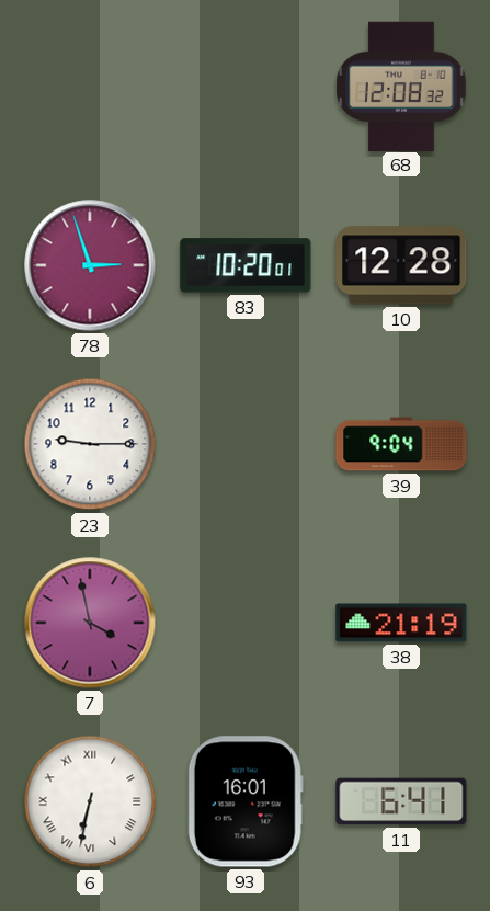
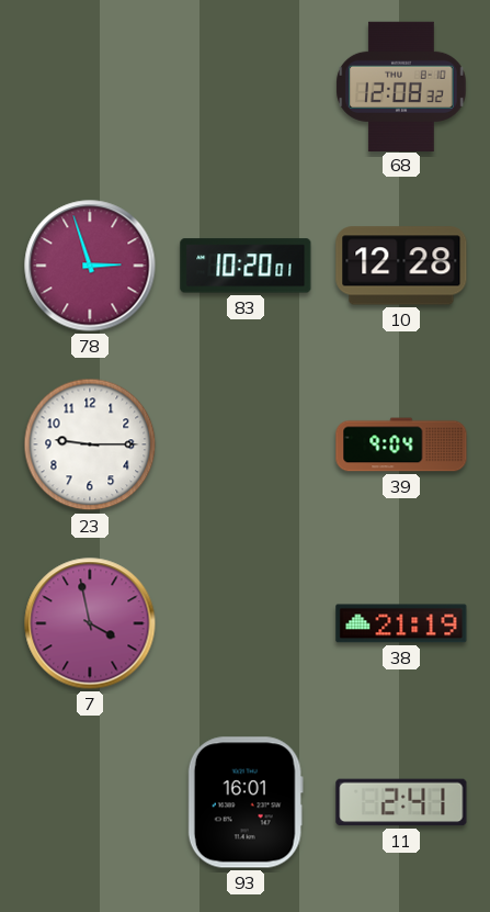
6: 6:32 -> none
11: 6:41 -> 2:41
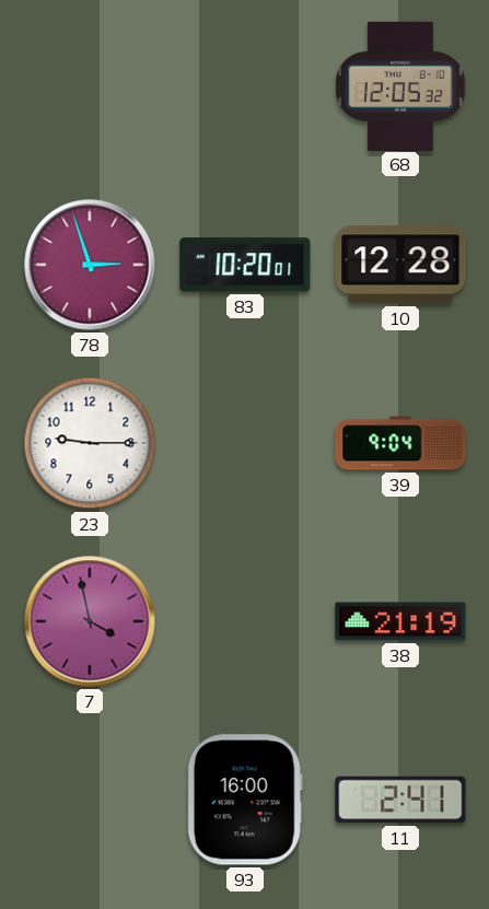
68: 12:08 -> 12:05
93: 16:01 -> 16:00
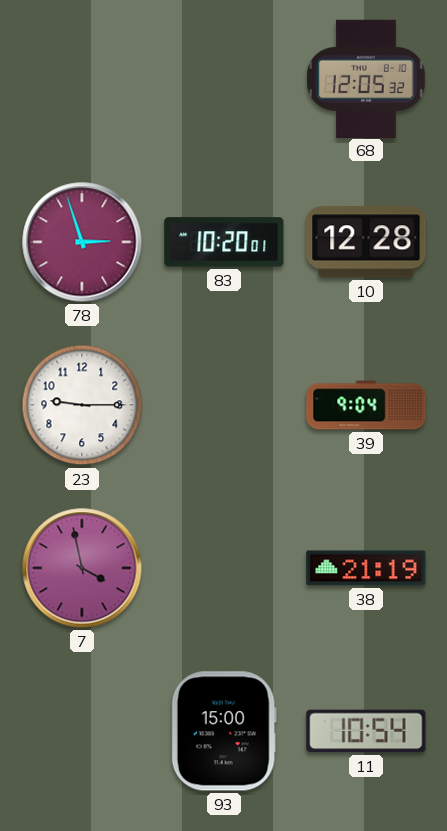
93: 16:00 -> 15:00
11: 2:41 -> 10:54
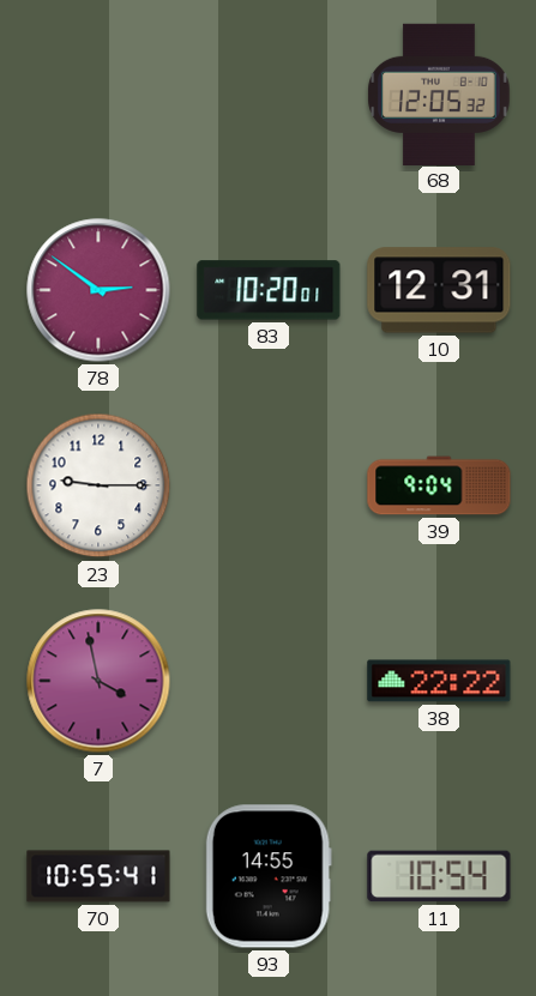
78: 2:57 -> 2:51
10: 12:28 -> 12:31
38: 21:19 -> 22:22
70: none -> 10:55
93: 15:00 -> 14:55
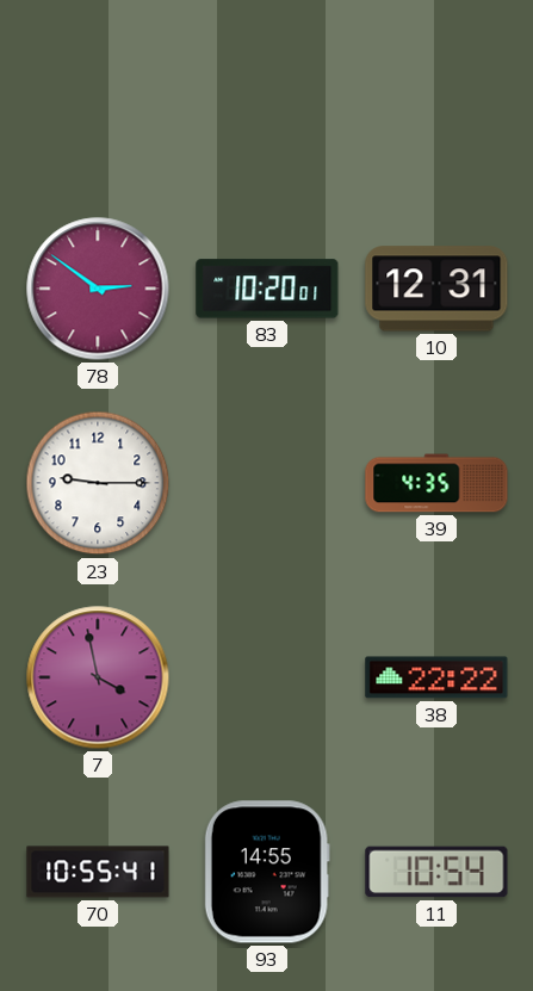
68: 12:05 -> none
39: 9:04 -> 4:35
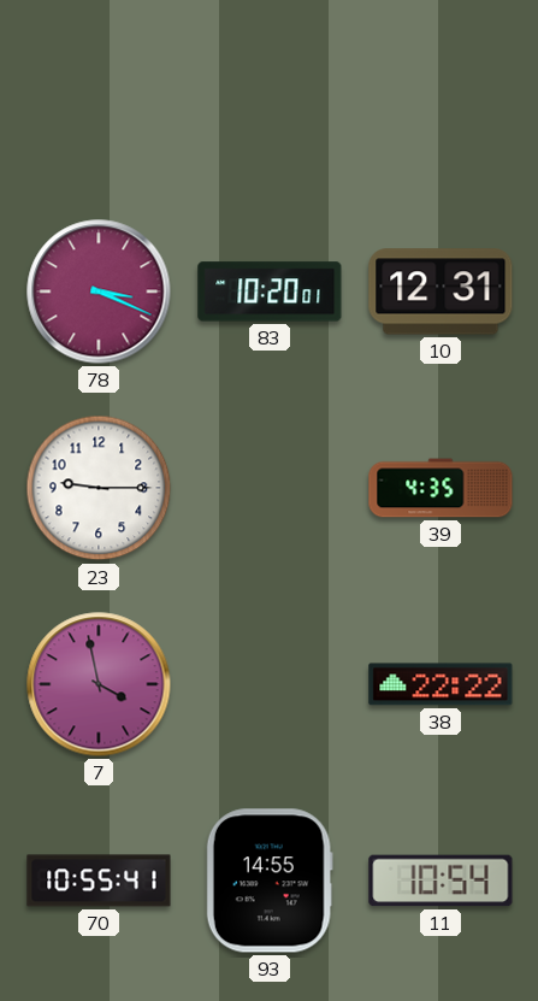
78: 2:51 -> 3:19
